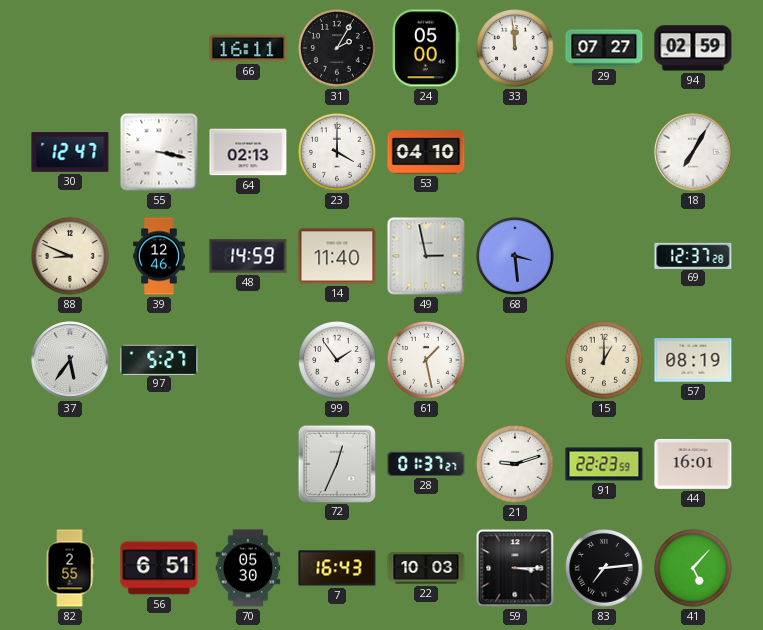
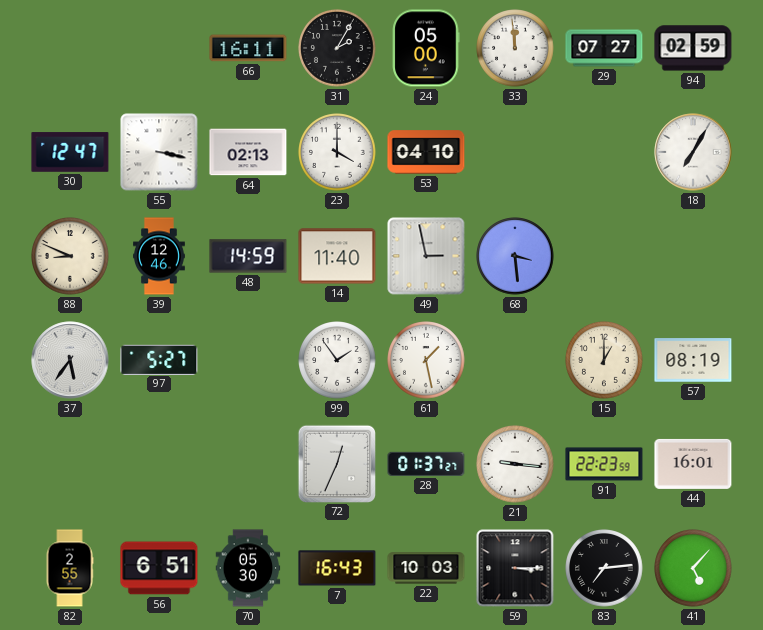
69: 12:37 -> none
21: 9:12 -> 9:16
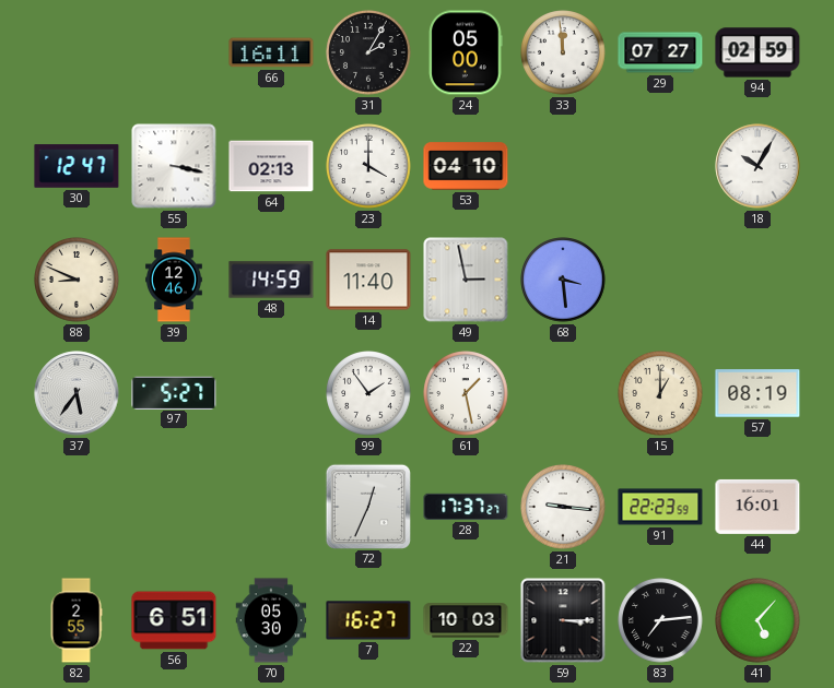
18: 7:05 -> 10:05
28: 01:37 -> 17:37
7: 16:43 -> 16:27
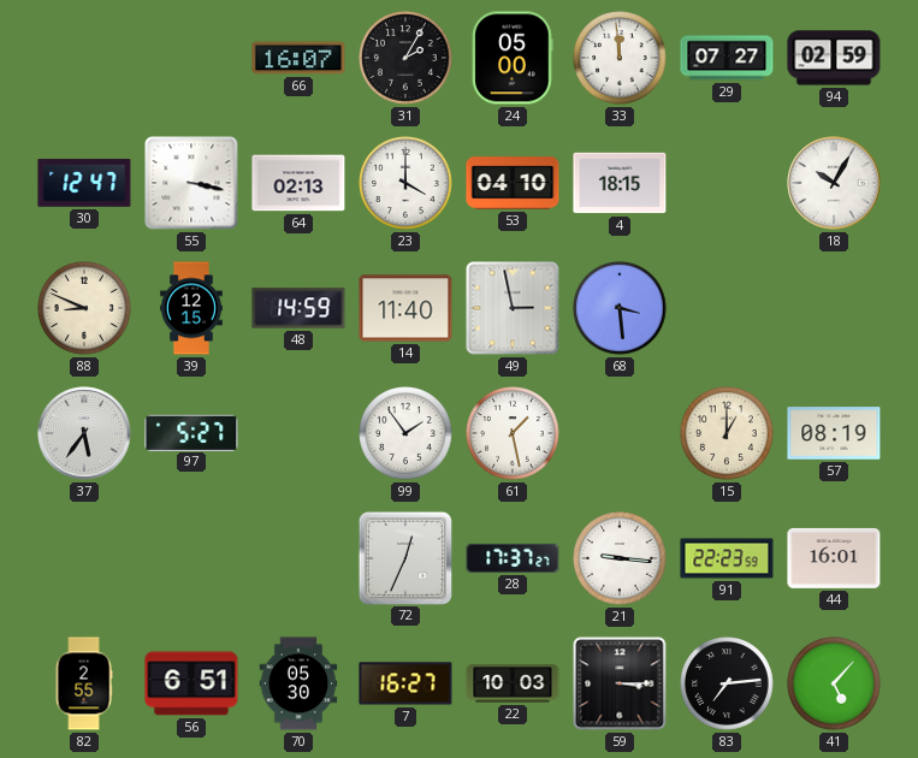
66: 16:11 -> 16:07
4: none -> 18:15
39: 12:46 -> 12:15
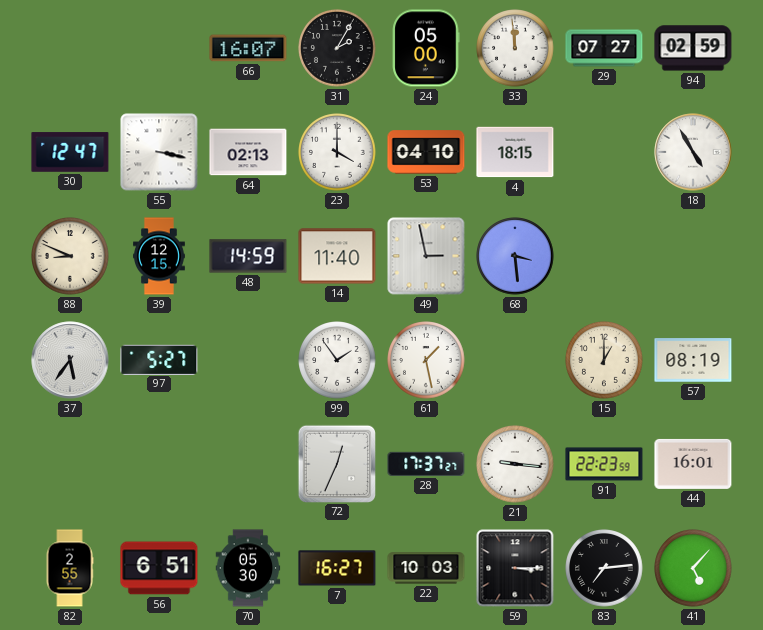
18: 10:05 -> 4:55
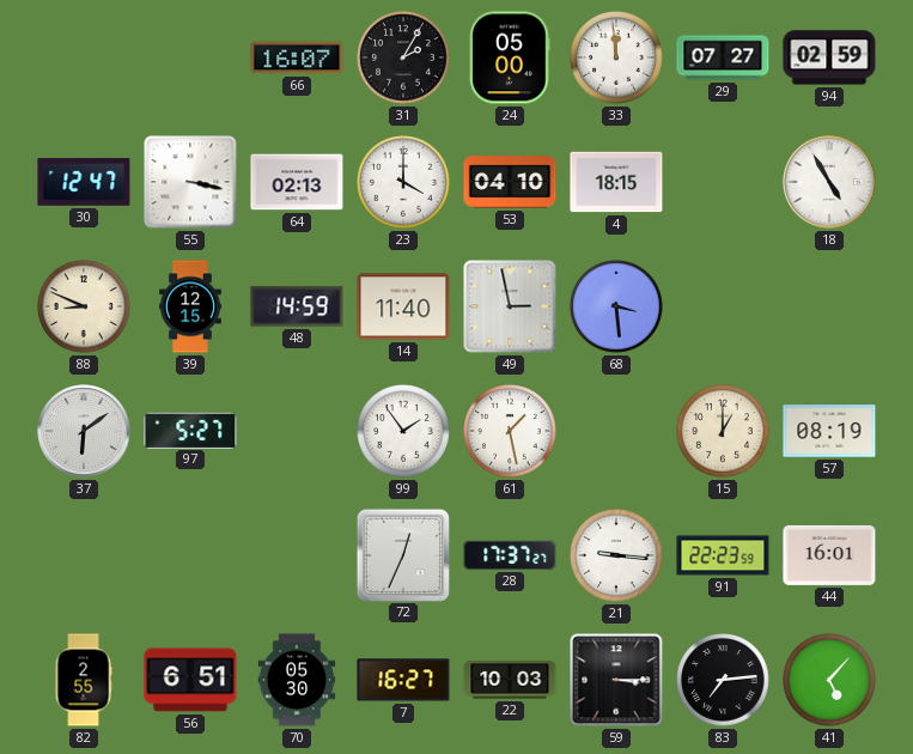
37: 5:36 -> 6:09
